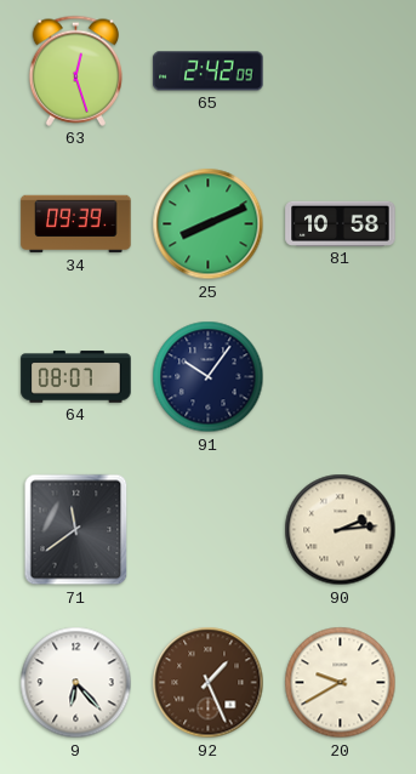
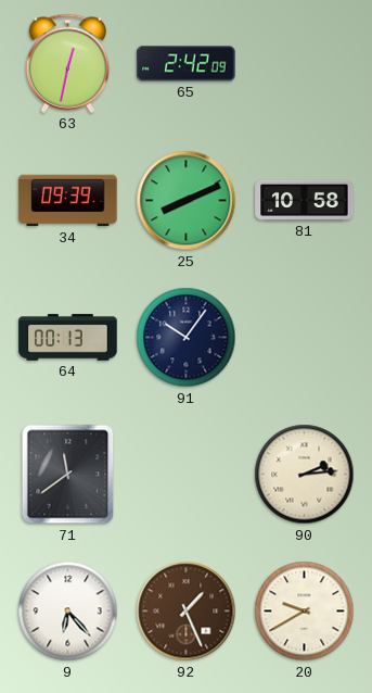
63: 12:27 -> 12:32
64: 08:07 -> 00:13
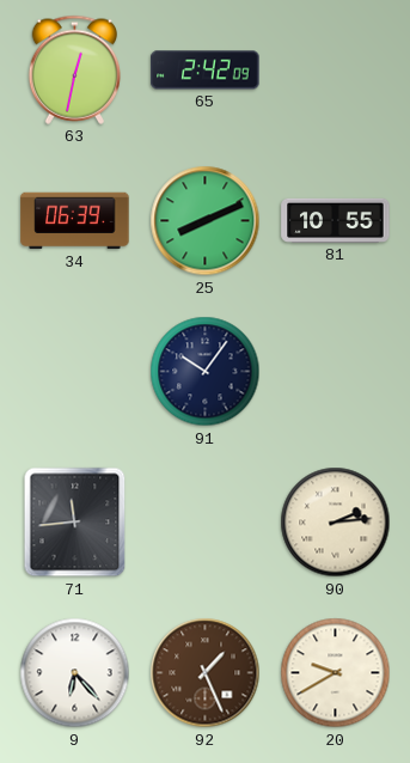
34: 09:39 -> 06:39
81: 10:58 -> 10:55
64: 00:13 -> none
71: 11:39 -> 11:44
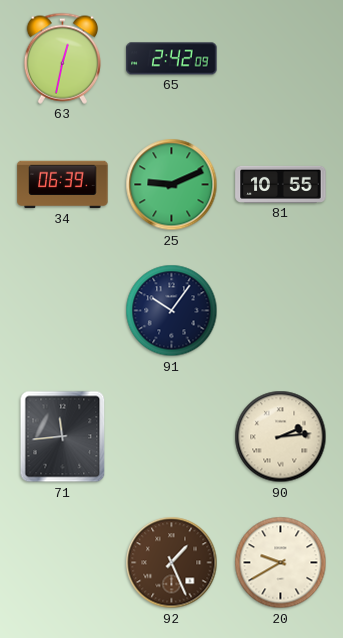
25: 8:11 -> 9:11
9: 6:23 -> none
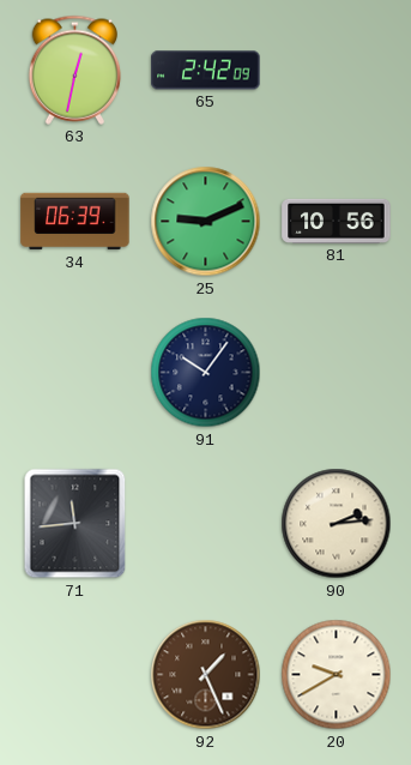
81: 10:55 -> 10:56
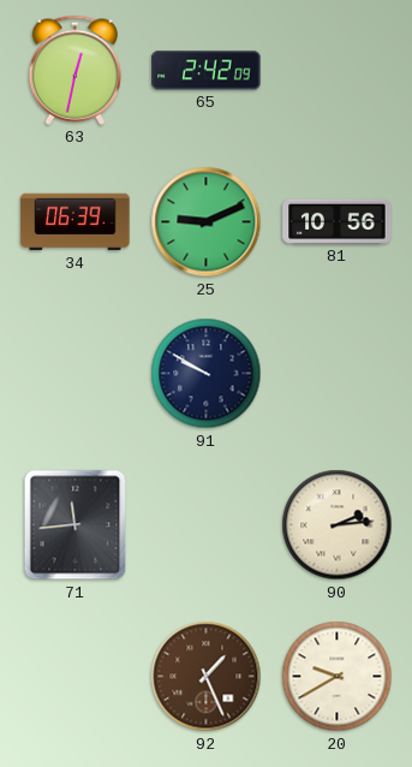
91: 10:06 -> 9:50
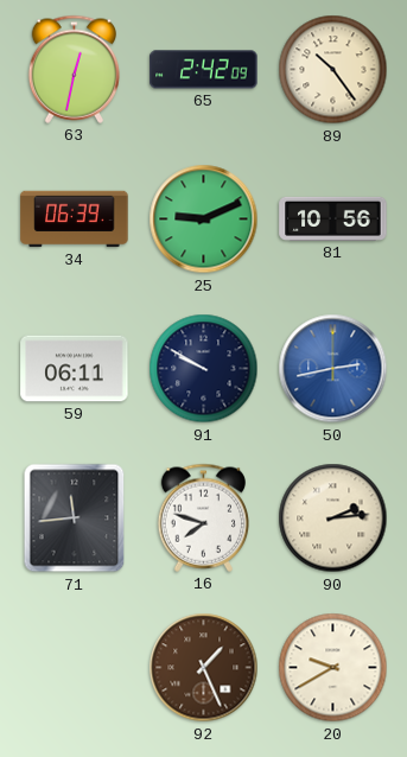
89: none -> 10:24
59: none -> 06:11
50: none -> 2:43
16: none -> 7:48
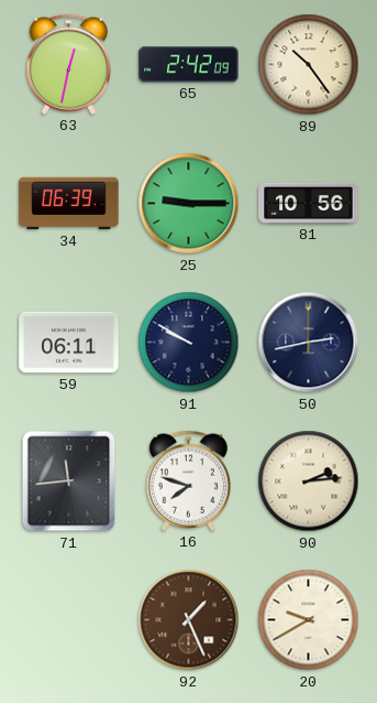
25: 9:11 -> 9:15
50 dial: blue -> navy
